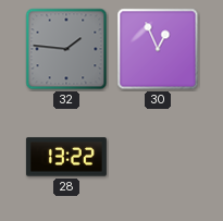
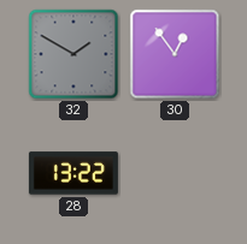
32: 1:46 -> 1:50
30: 12:56 -> 12:54
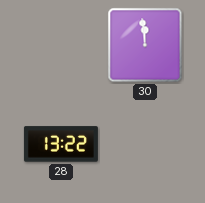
32: 1:50 -> none
30: 12:54 -> 11:59
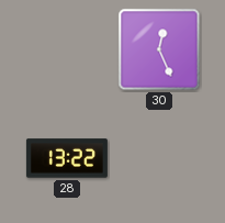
30: 11:59 -> 12:26
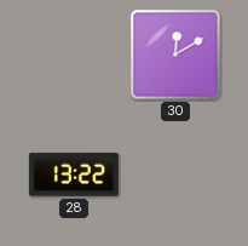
30: 12:26 -> 12:10
